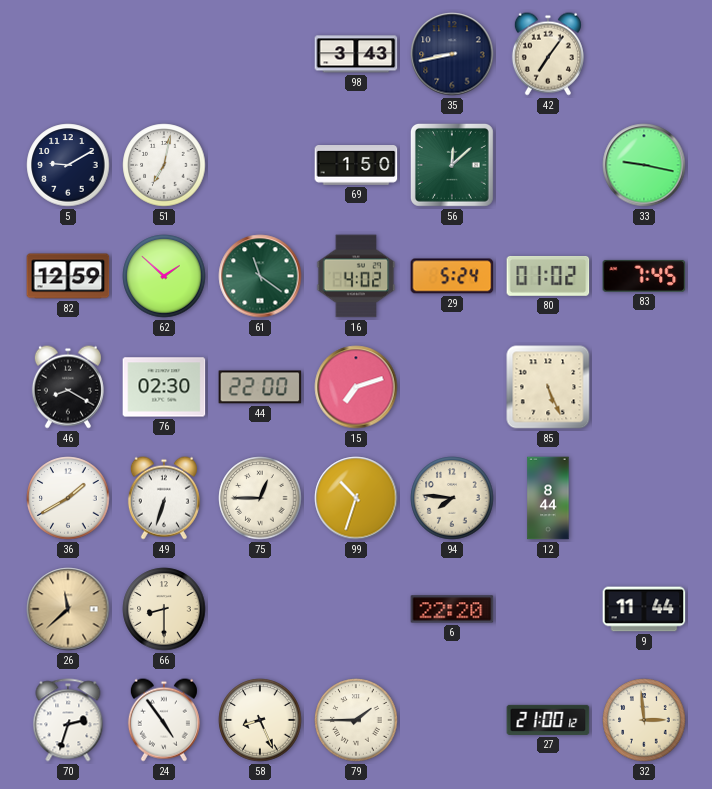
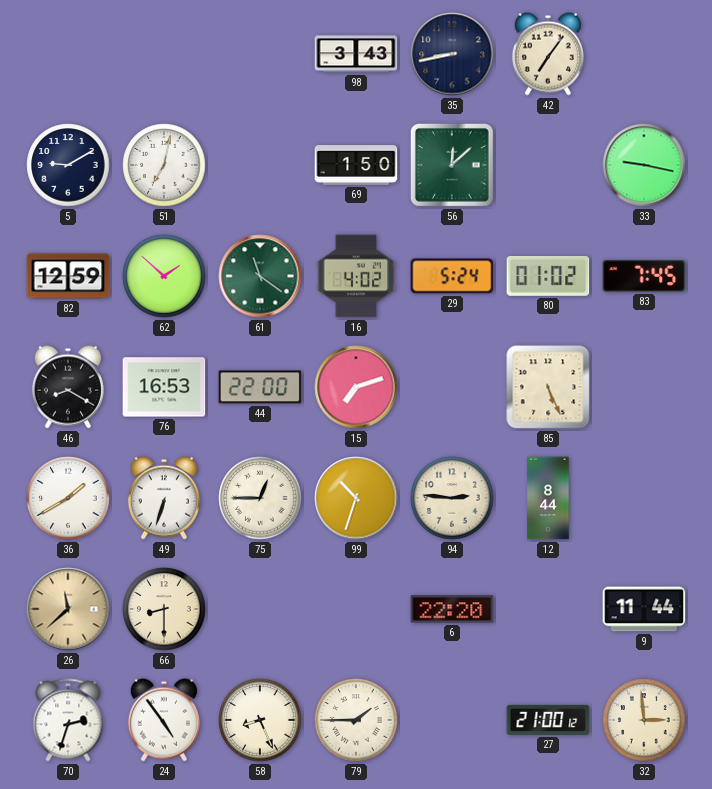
76: 02:30 -> 16:53
94: 7:46 -> 2:46
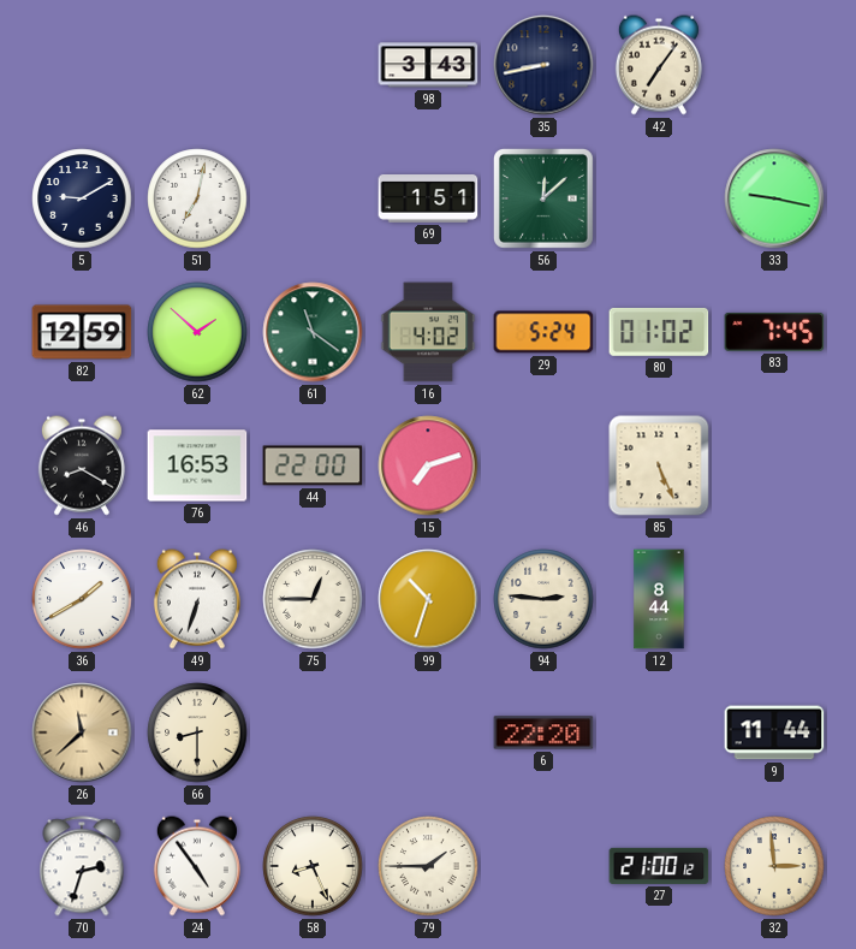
69: 1:50 -> 1:51
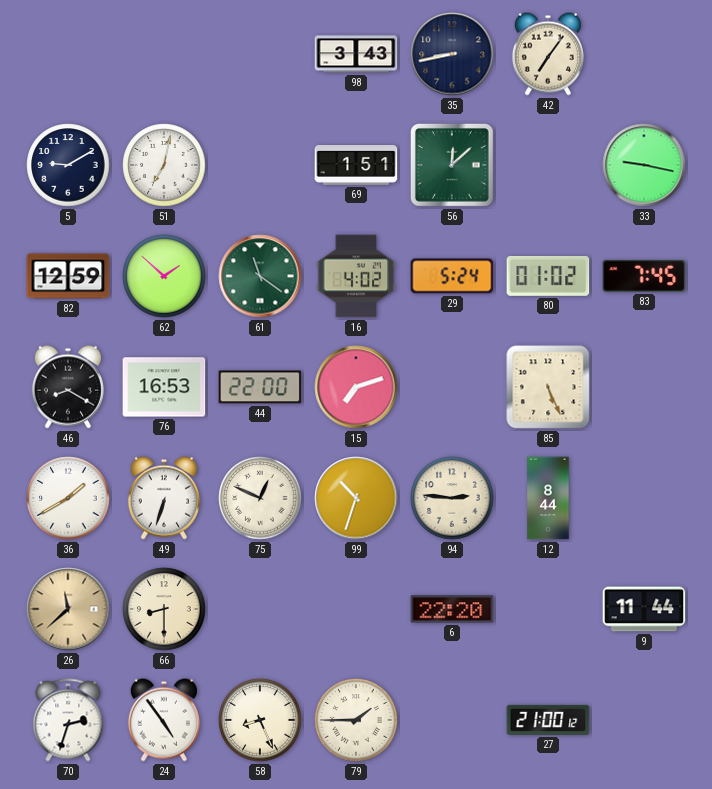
75: 12:45 -> 12:49
32: 2:59 -> none
